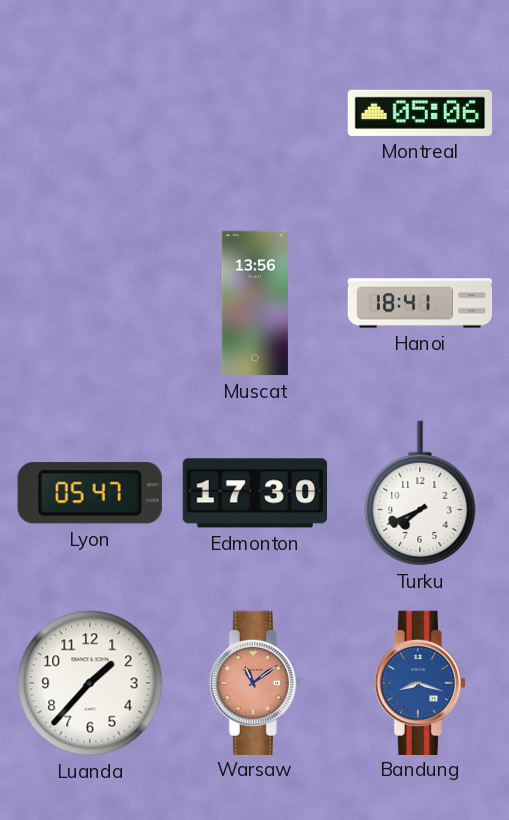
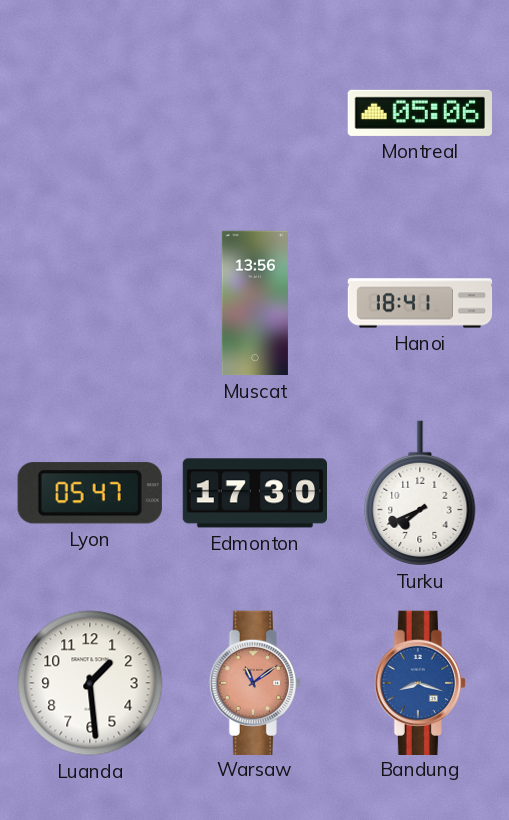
Luanda: 1:37 -> 1:29
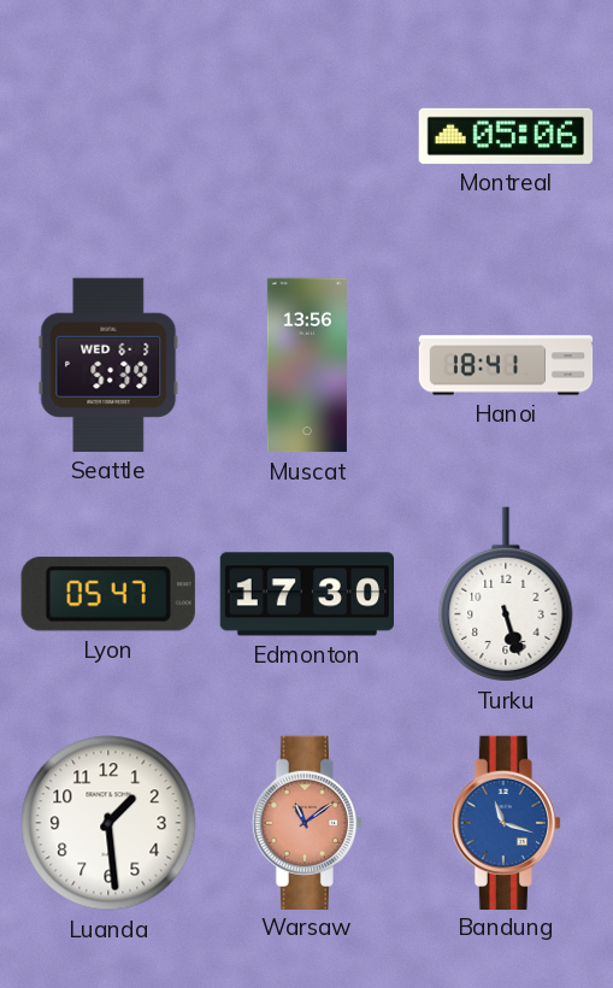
Seattle: none -> 5:39
Turku: 7:41 -> 5:27
Bandung: 8:18 -> 11:18
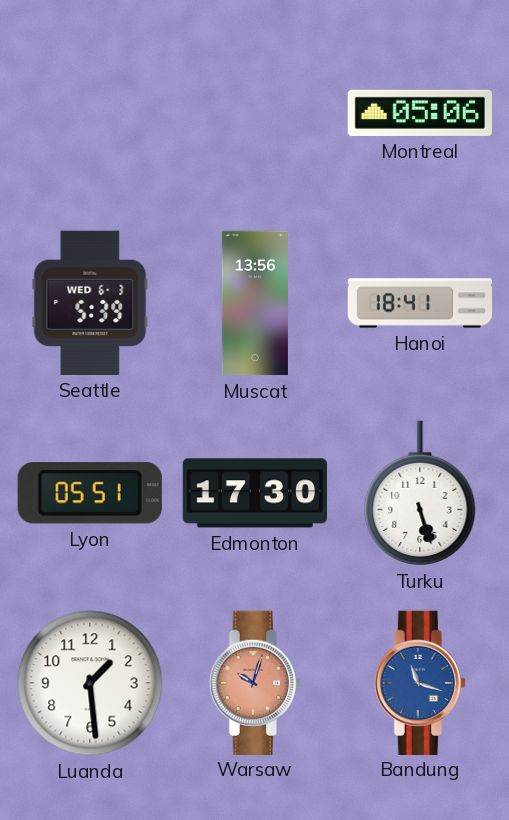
Lyon: 05:47 -> 05:51
Warsaw: 11:09 -> 10:03
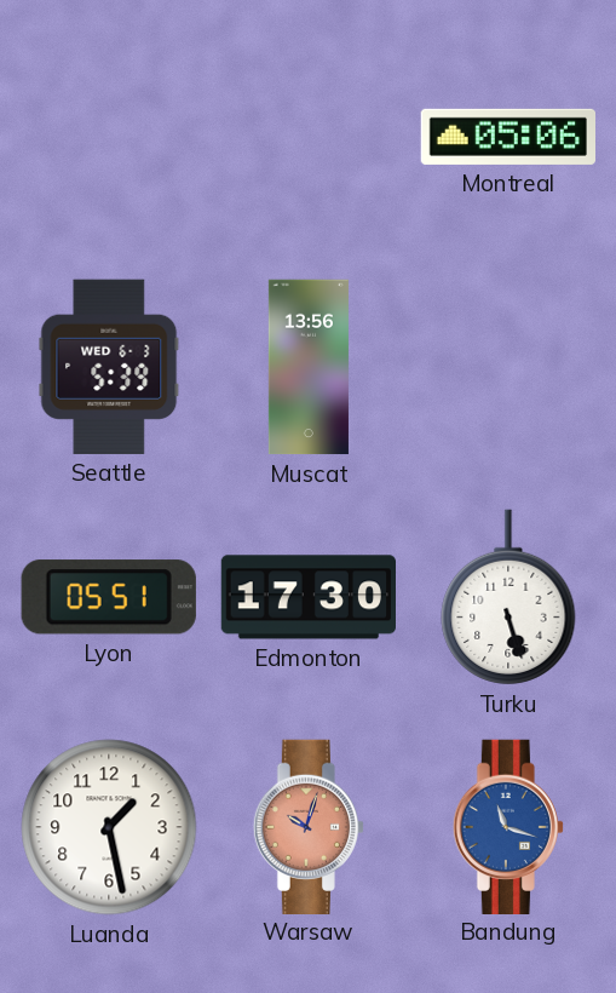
Hanoi: 18:41 -> none
Luanda: 1:29 -> 1:28
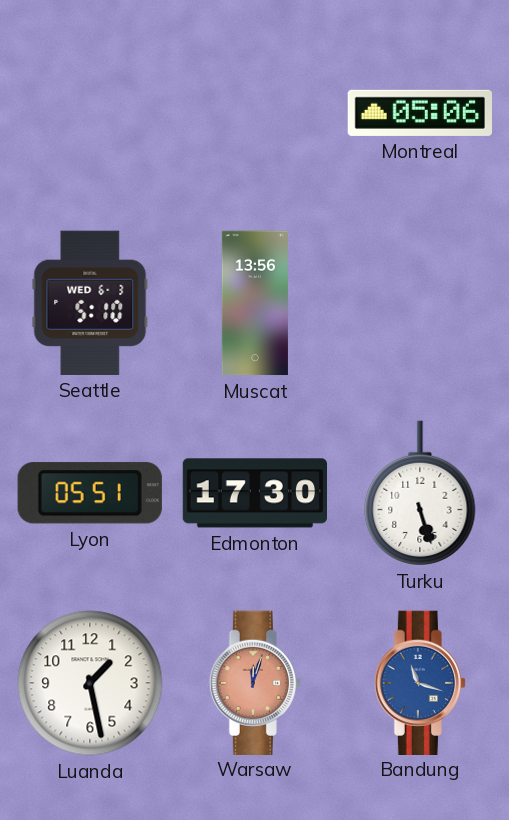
Seattle: 5:39 -> 5:10
Warsaw: 10:03 -> 12:03
